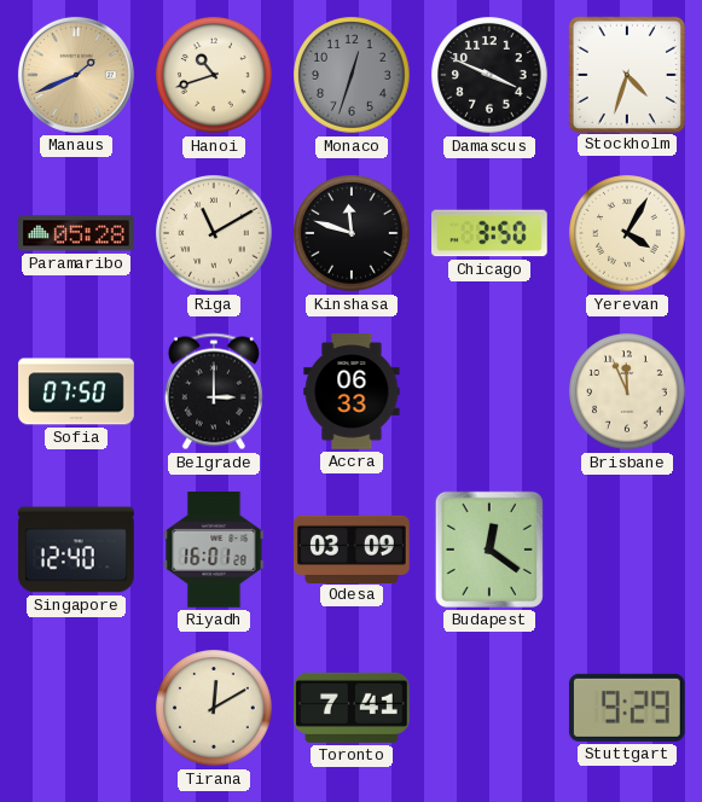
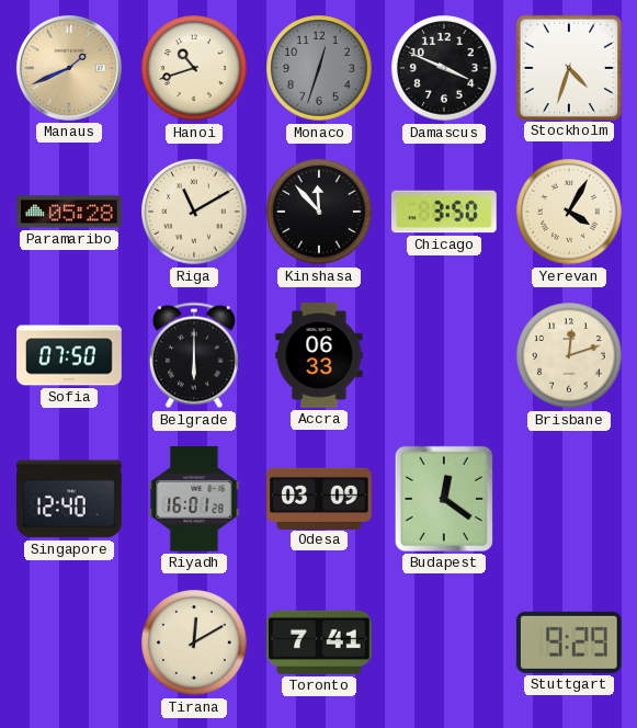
Kinshasa: 11:48 -> 11:53
Belgrade: 3:00 -> 6:00
Brisbane: 11:56 -> 12:12
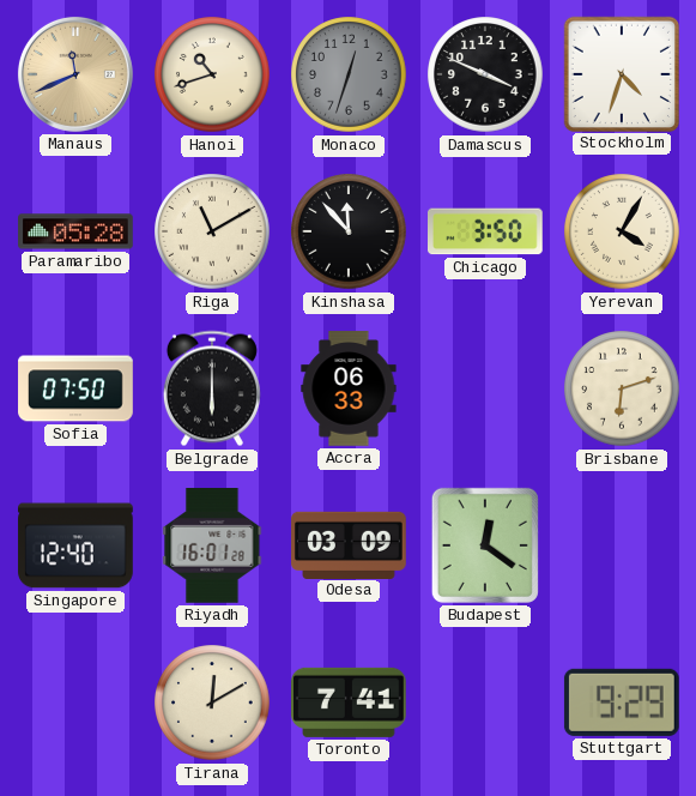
Manaus: 1:41 -> 11:41
Brisbane: 12:12 -> 6:12
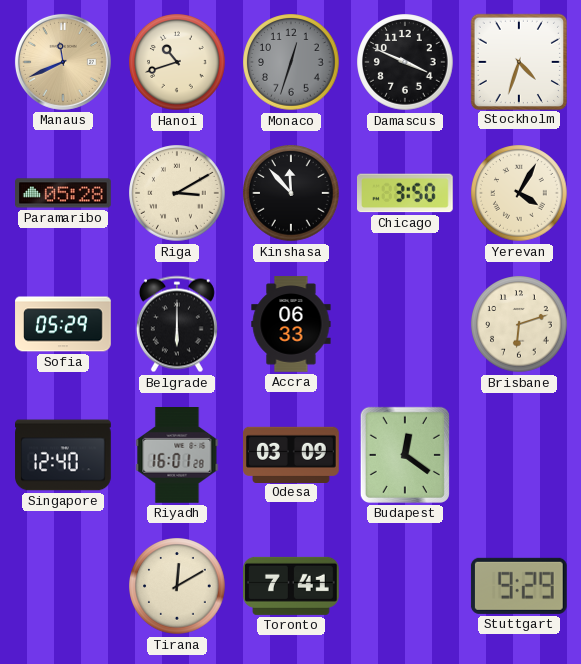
Riga: 11:10 -> 3:10
Sofia: 07:50 -> 05:29
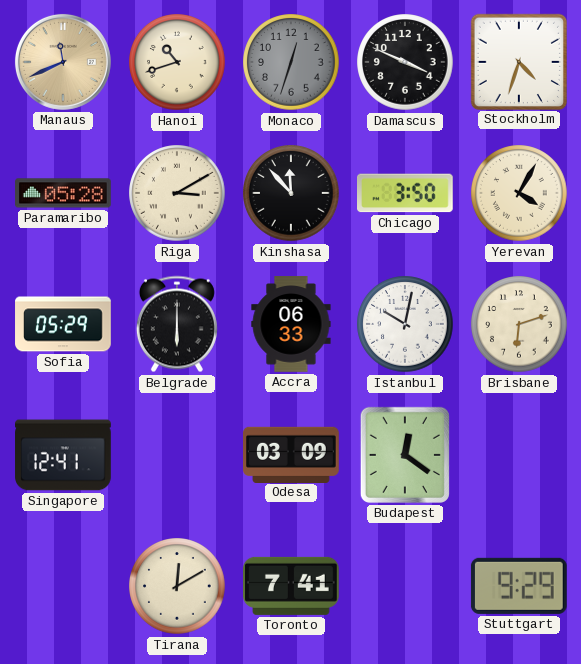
Istanbul: none -> 10:02
Singapore: 12:40 -> 12:41
Riyadh: 16:01 -> none
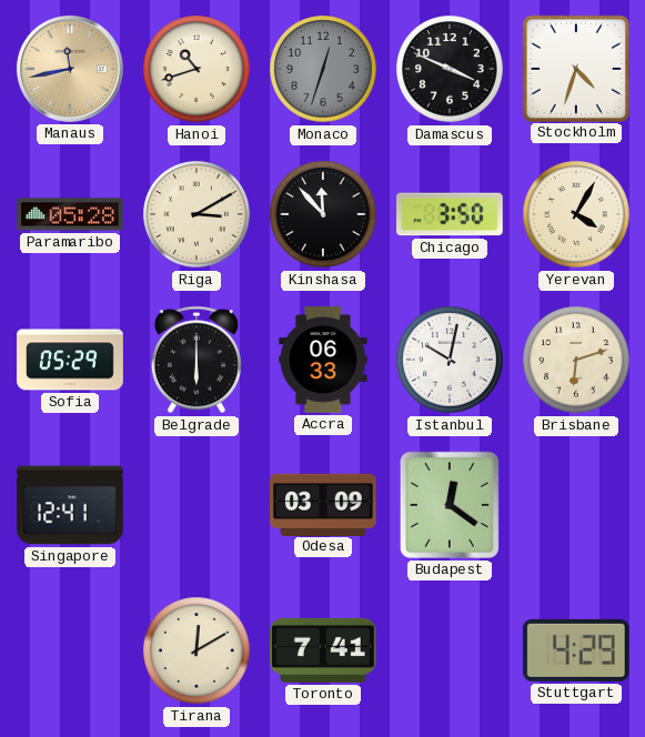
Manaus: 11:41 -> 11:43
Stuttgart: 9:29 -> 4:29
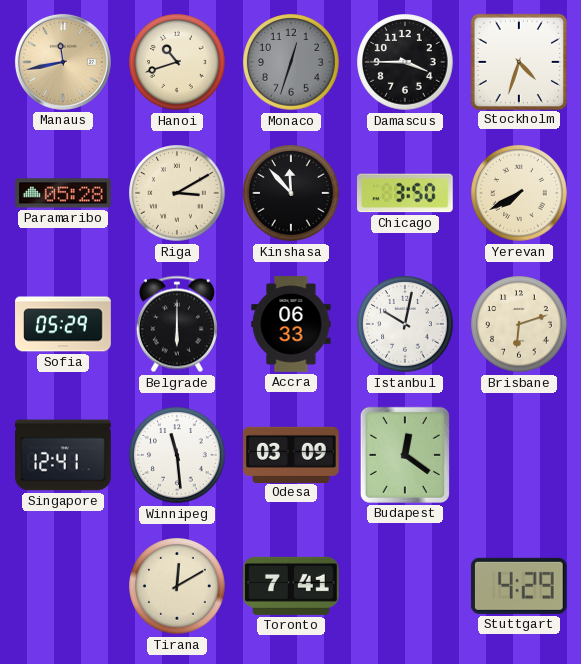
Damascus: 3:49 -> 3:45
Yerevan: 4:05 -> 7:40
Winnipeg: none -> 11:29
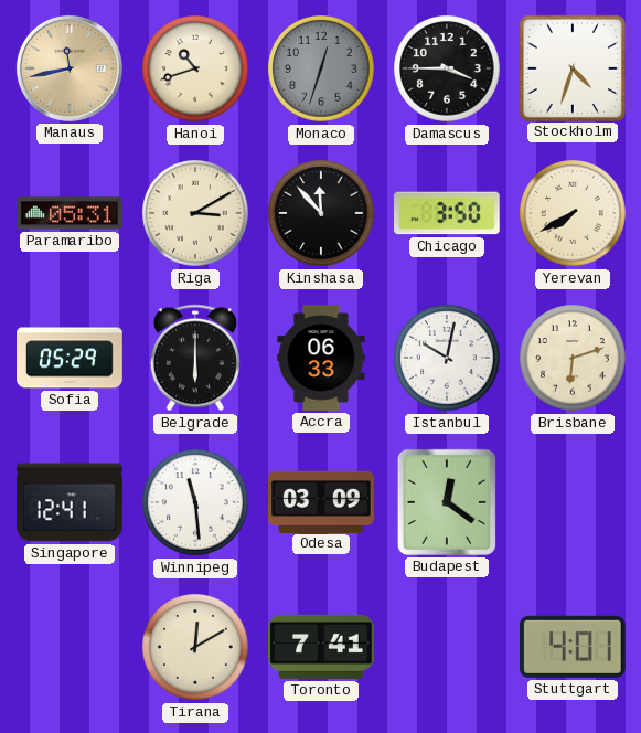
Paramaribo: 05:28 -> 05:31
Stuttgart: 4:29 -> 4:01
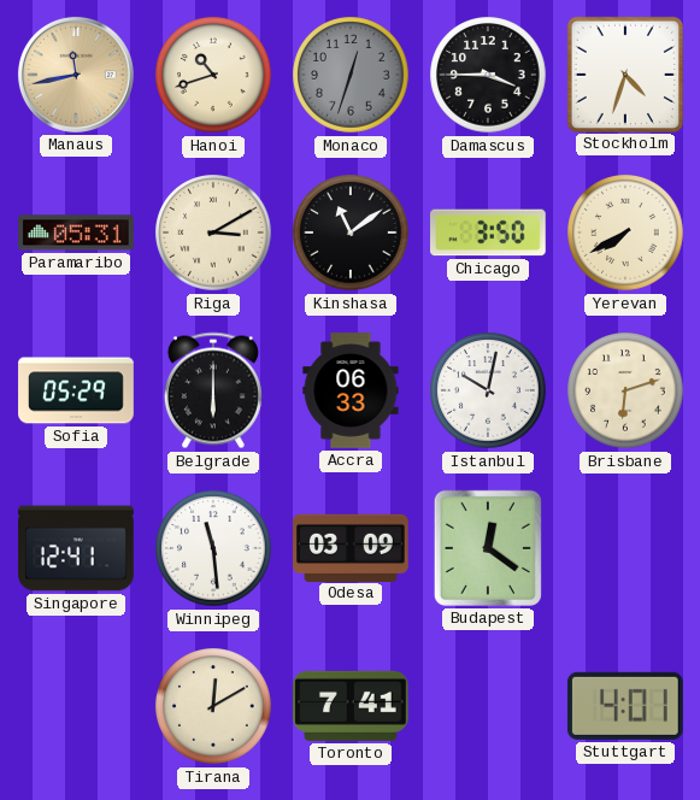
Kinshasa: 11:53 -> 11:09
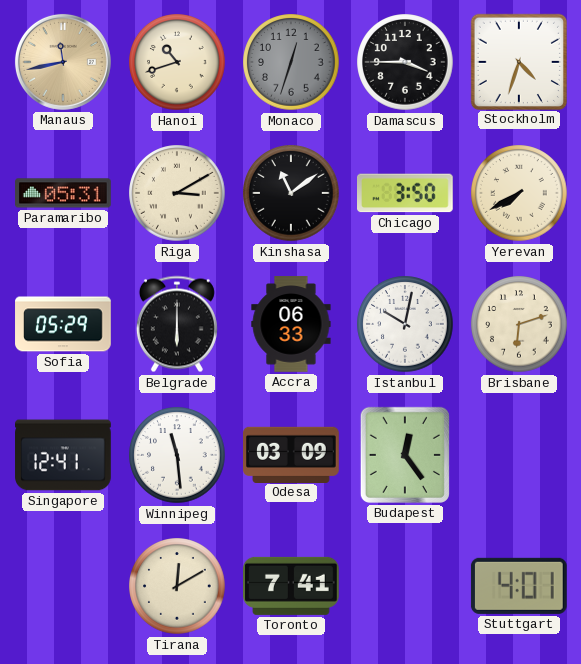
Budapest: 12:21 -> 12:24
